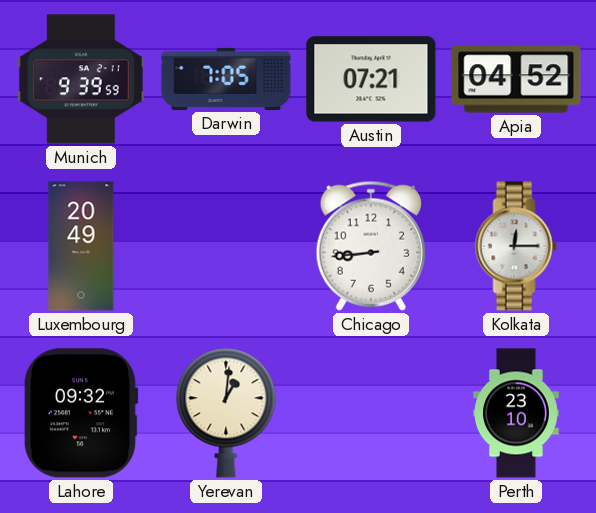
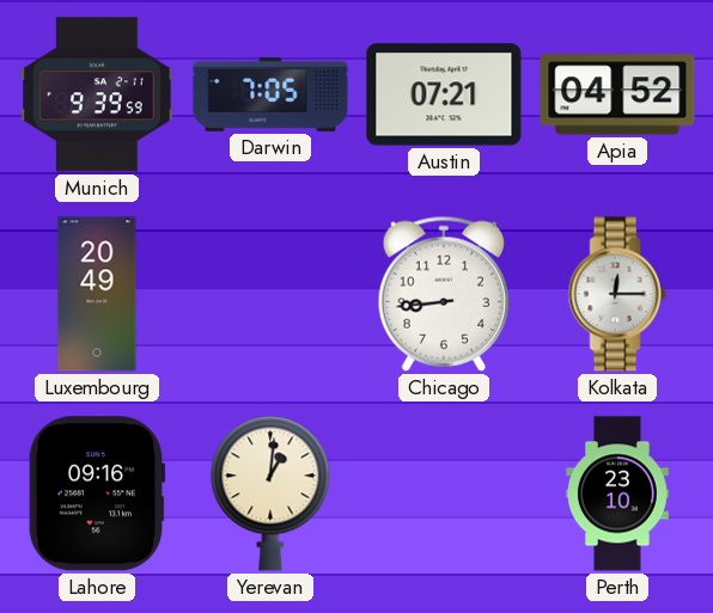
Lahore: 09:32 -> 09:16
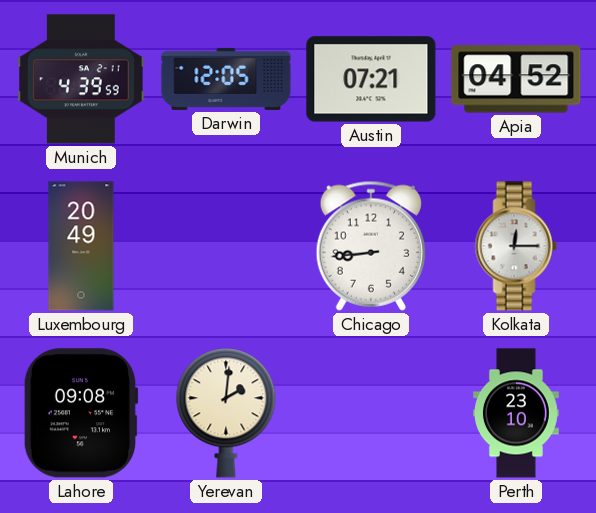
Munich: 9:39 -> 4:39
Darwin: 7:05 -> 12:05
Lahore: 09:16 -> 09:08
Yerevan: 1:01 -> 2:01
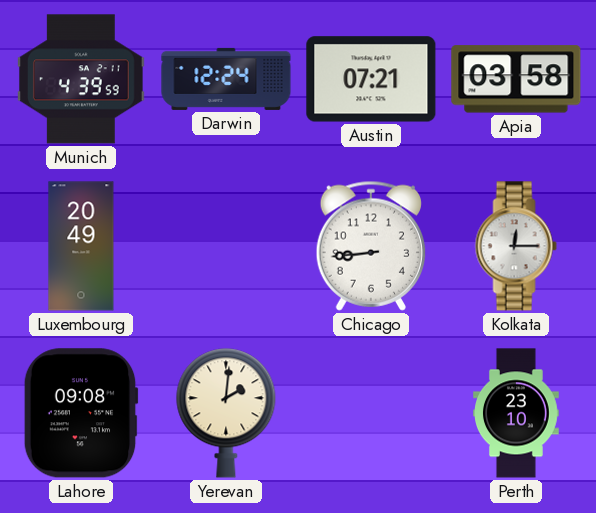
Darwin: 12:05 -> 12:24
Apia: 04:52 -> 03:58
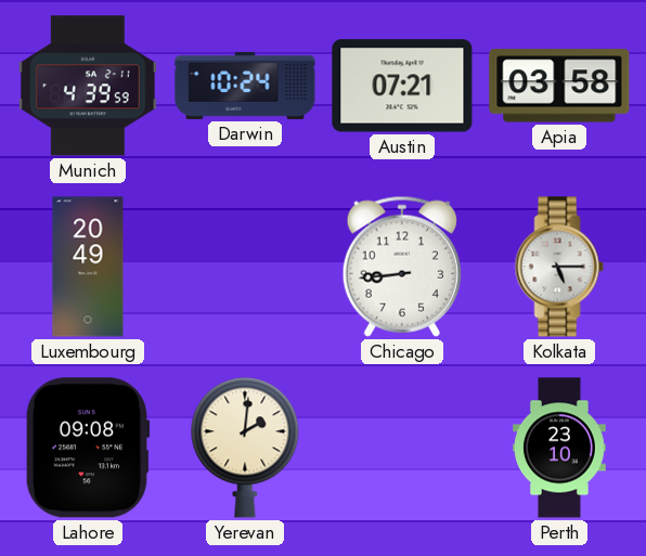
Darwin: 12:24 -> 10:24
Kolkata: 12:15 -> 5:15
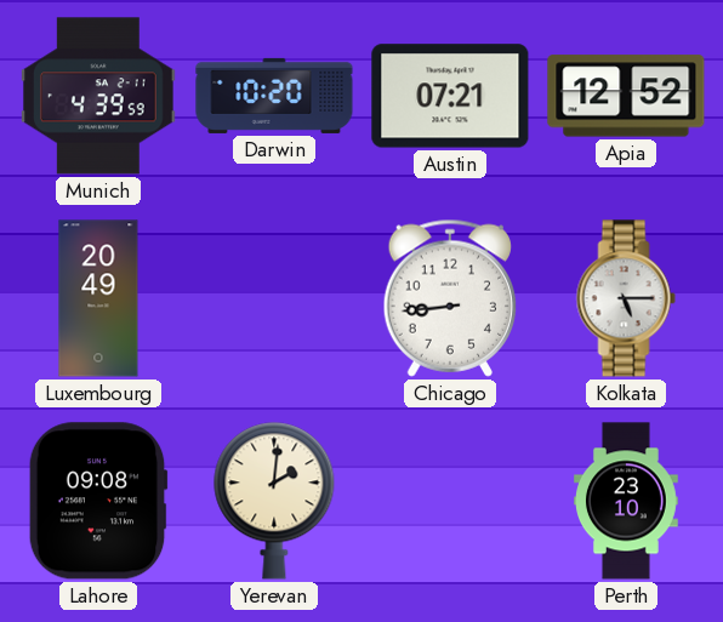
Darwin: 10:24 -> 10:20
Apia: 03:58 -> 12:52
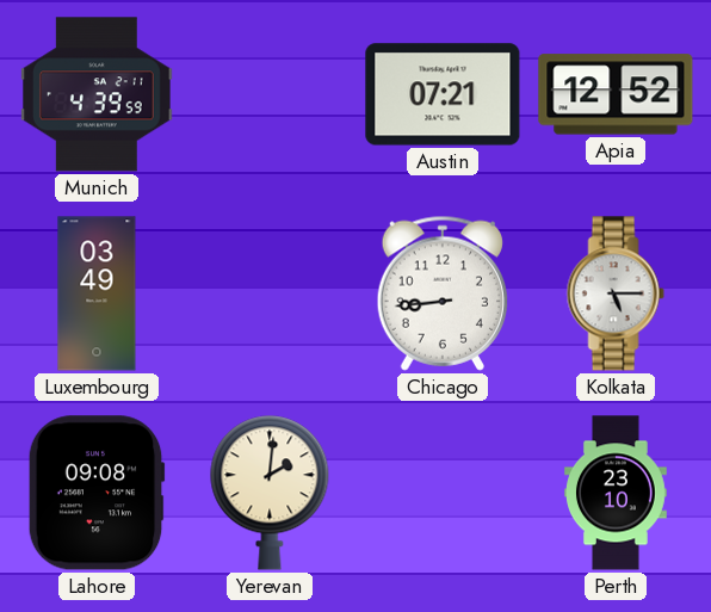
Darwin: 10:20 -> none
Luxembourg: 20:49 -> 03:49
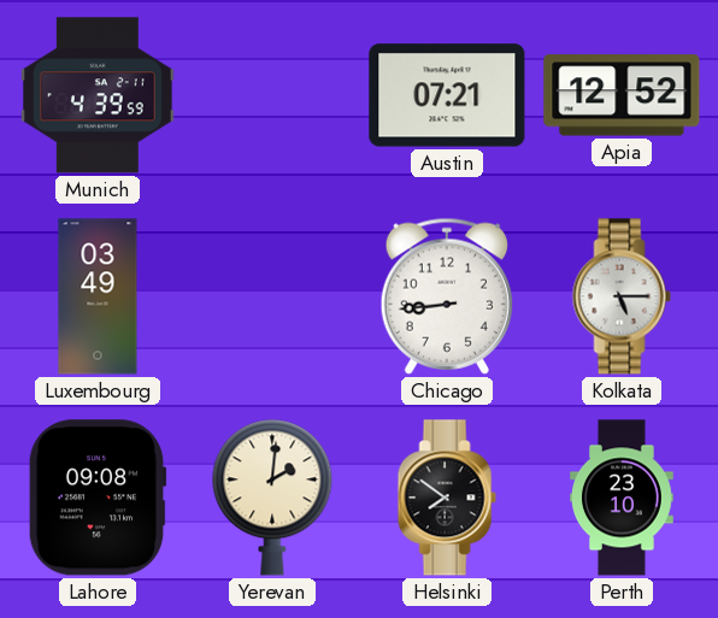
Helsinki: none -> 7:51
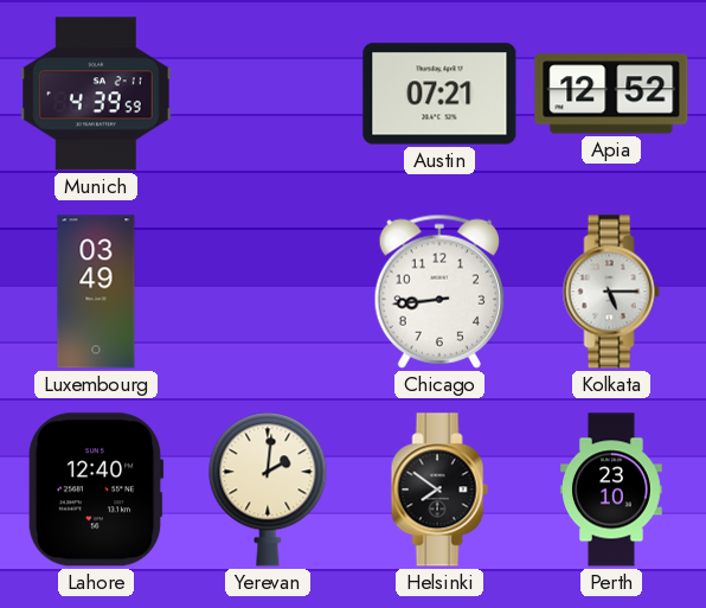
Lahore: 09:08 -> 12:40
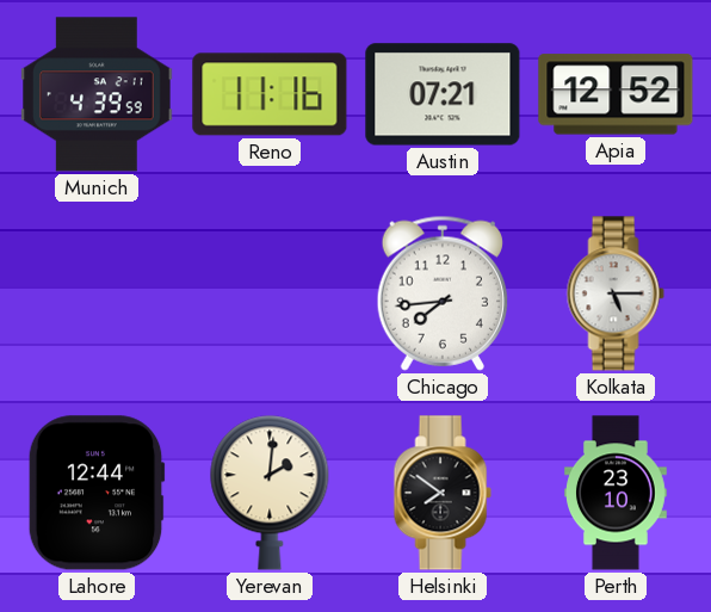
Reno: none -> 11:16
Luxembourg: 03:49 -> none
Chicago: 8:44 -> 7:44
Lahore: 12:40 -> 12:44
